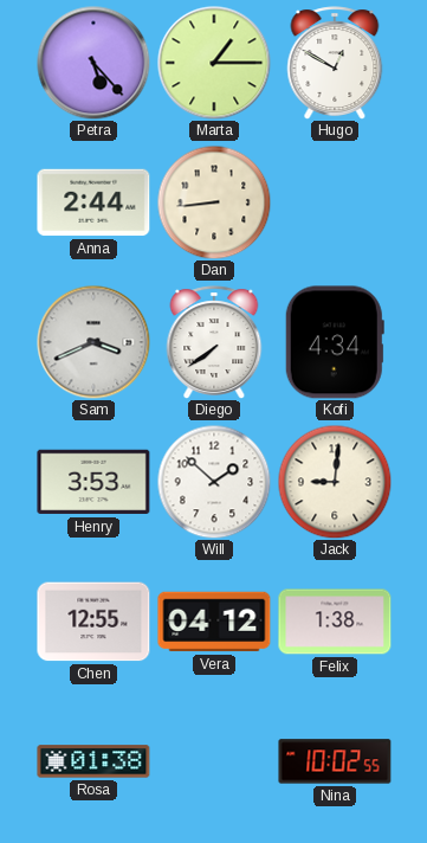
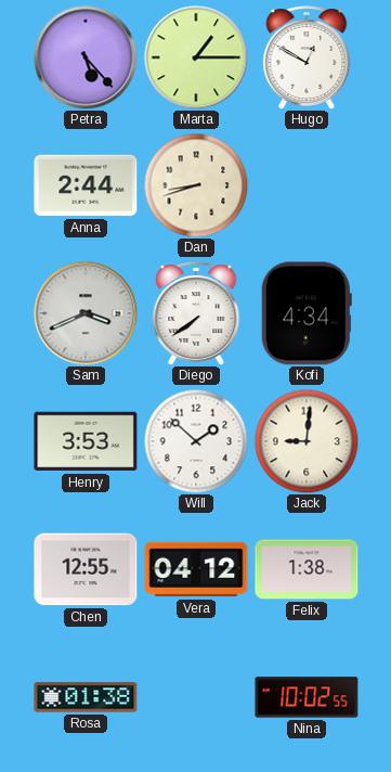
Dan: 8:44 -> 8:42
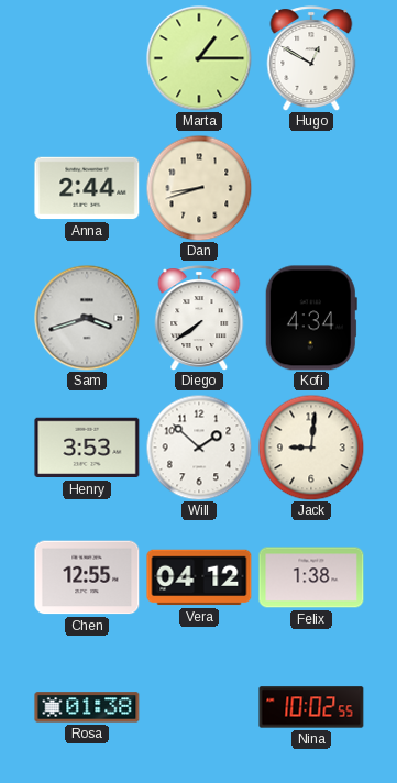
Petra: 5:23 -> none
Sam: 3:41 -> 3:42
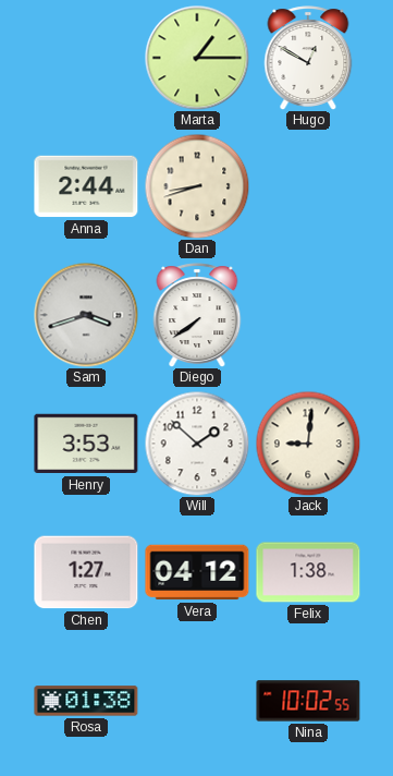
Kofi: 4:34 -> none
Chen: 12:55 -> 1:27
